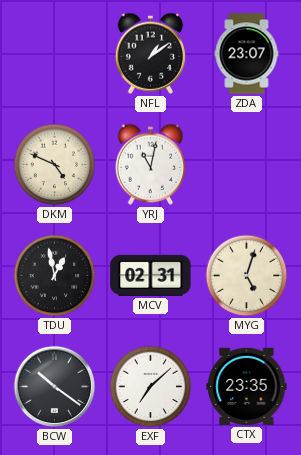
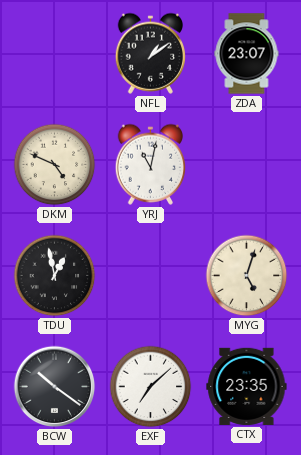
MCV: 02:31 -> none
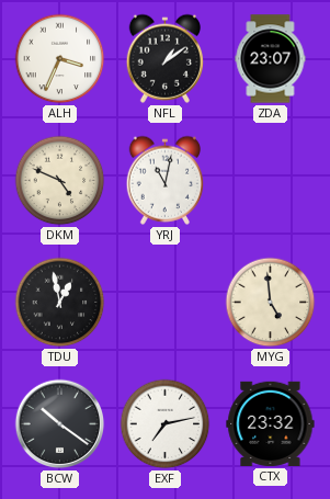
ALH: none -> 3:34
MYG: 5:03 -> 4:59
EXF: 7:08 -> 7:13
CTX: 23:35 -> 23:32
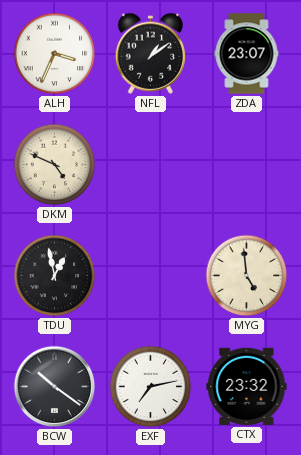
YRJ: 11:02 -> none
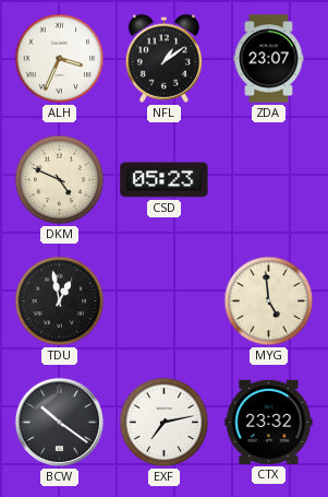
CSD: none -> 05:23
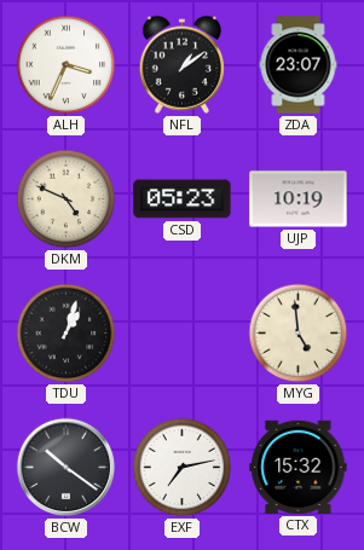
UJP: none -> 10:19
TDU: 12:58 -> 1:03
CTX: 23:32 -> 15:32
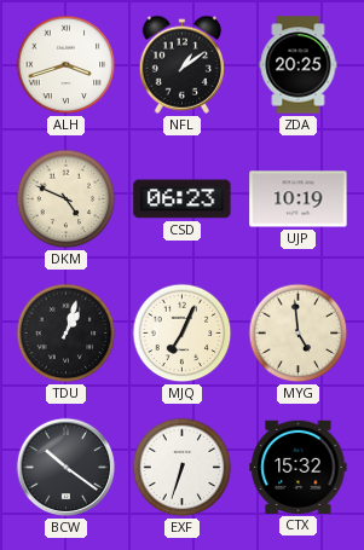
ALH: 3:34 -> 3:42
ZDA: 23:07 -> 20:25
CSD: 05:23 -> 06:23
MJQ: none -> 7:04
EXF: 7:13 -> 6:33
